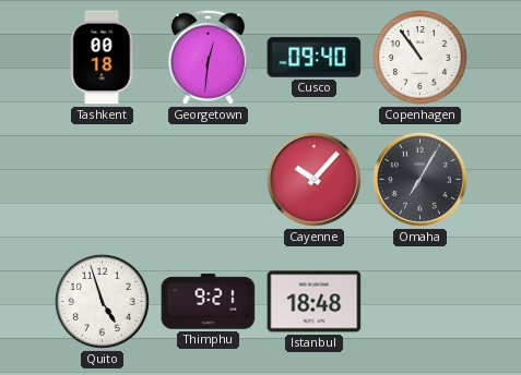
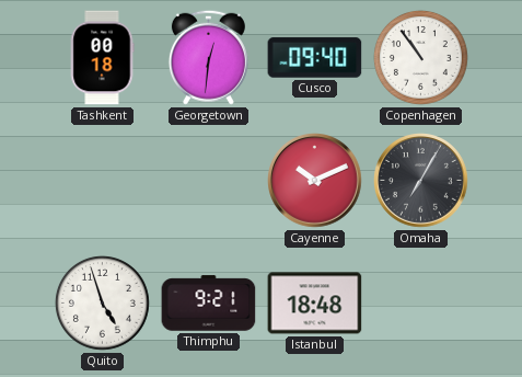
Cayenne: 10:07 -> 10:11
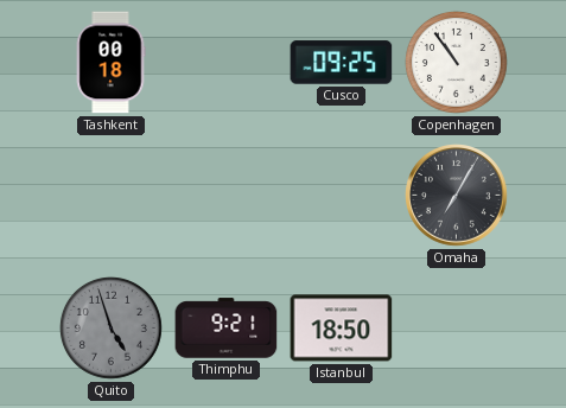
Georgetown: 12:31 -> none
Cusco: 09:40 -> 09:25
Cayenne: 10:11 -> none
Quito dial: white -> grey
Istanbul: 18:48 -> 18:50
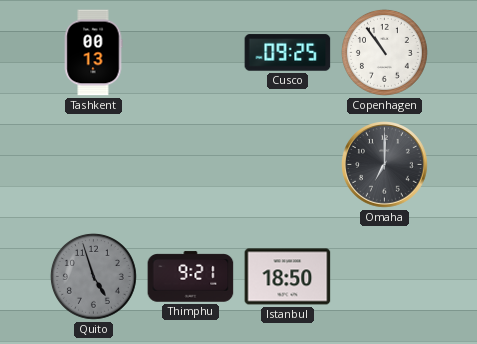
Tashkent: 00:18 -> 00:13
Omaha: 7:05 -> 7:00
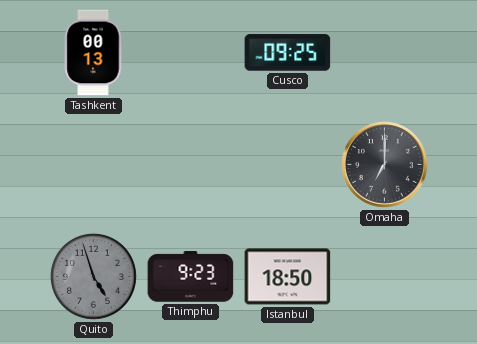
Copenhagen: 10:54 -> none
Thimphu: 9:21 -> 9:23
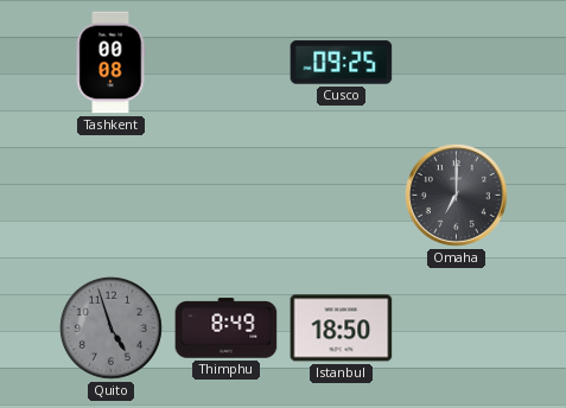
Tashkent: 00:13 -> 00:08
Thimphu: 9:23 -> 8:49
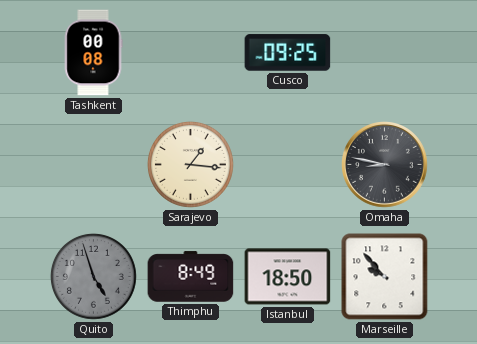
Sarajevo: none -> 1:16
Omaha: 7:00 -> 8:47
Marseille: none -> 9:53
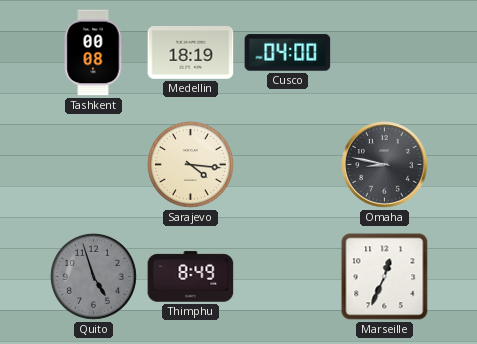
Medellin: none -> 18:19
Cusco: 09:25 -> 04:00
Sarajevo: 1:16 -> 4:16
Istanbul: 18:50 -> none
Marseille: 9:53 -> 12:34
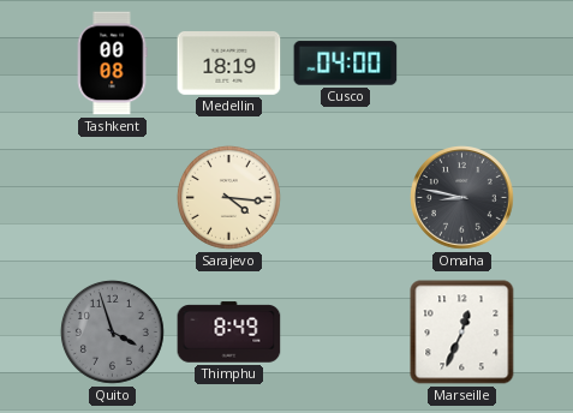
Quito: 4:57 -> 3:57
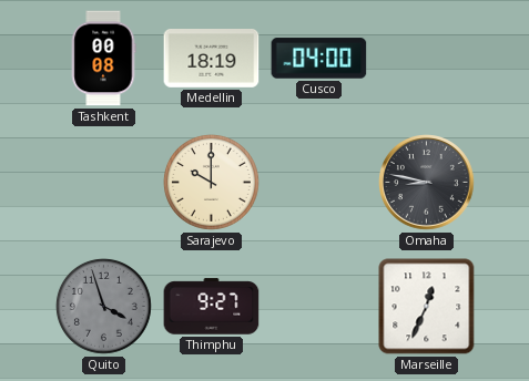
Sarajevo: 4:16 -> 10:00
Thimphu: 8:49 -> 9:27
